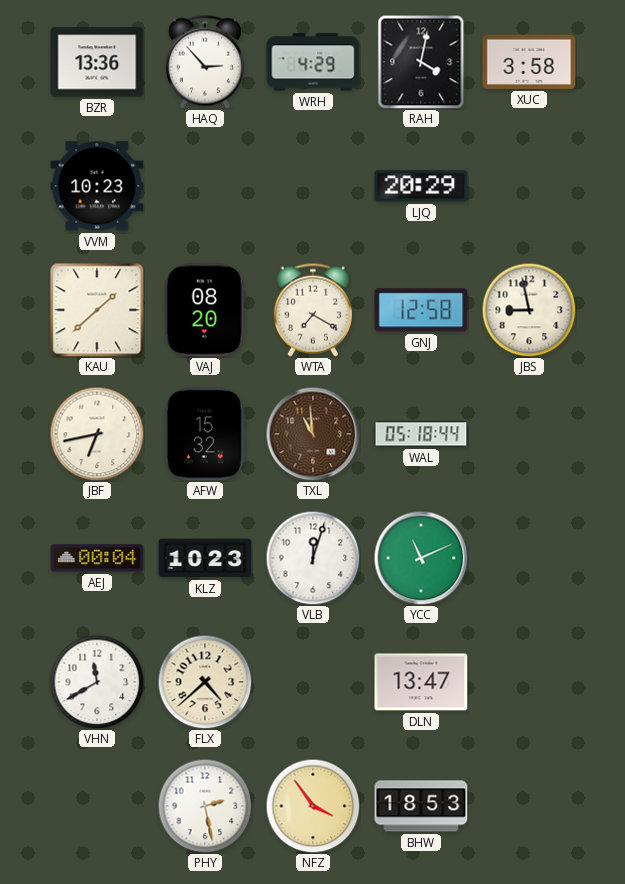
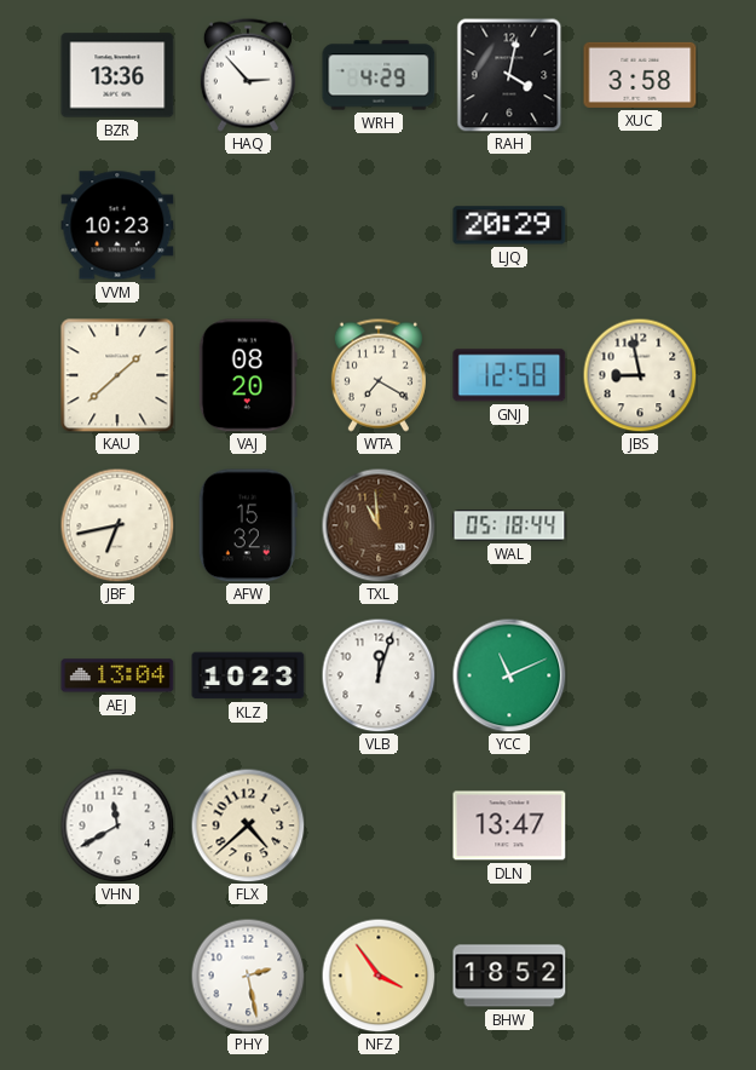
AEJ: 00:04 -> 13:04
BHW: 18:53 -> 18:52
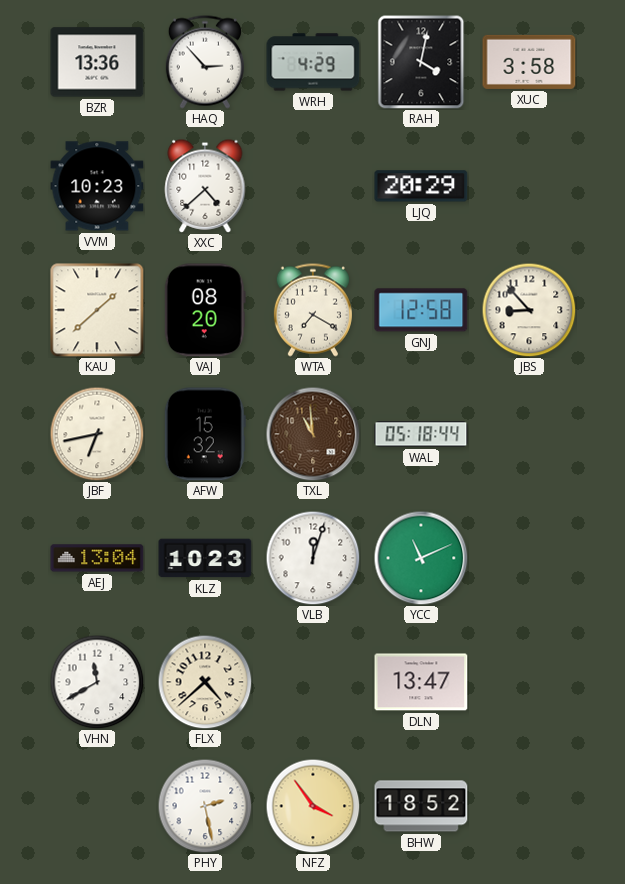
XXC: none -> 4:38
JBS: 8:58 -> 8:53
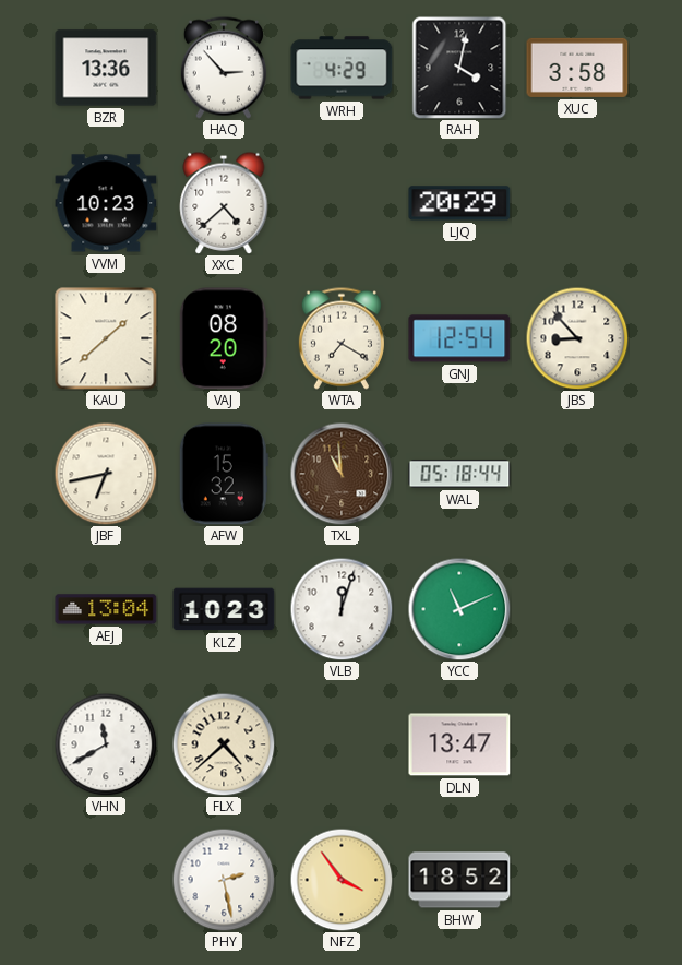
GNJ: 12:58 -> 12:54
